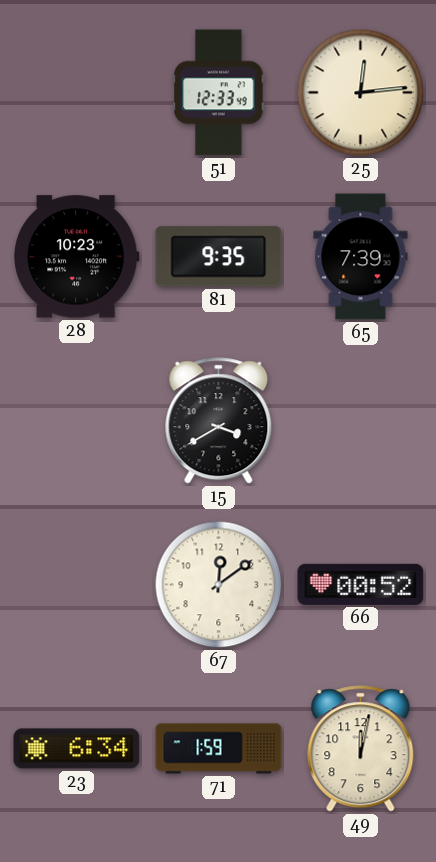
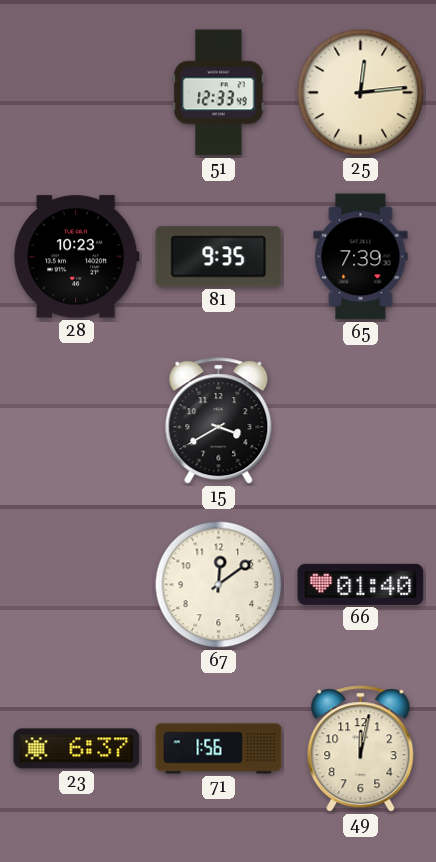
66: 00:52 -> 01:40
23: 6:34 -> 6:37
71: 1:59 -> 1:56
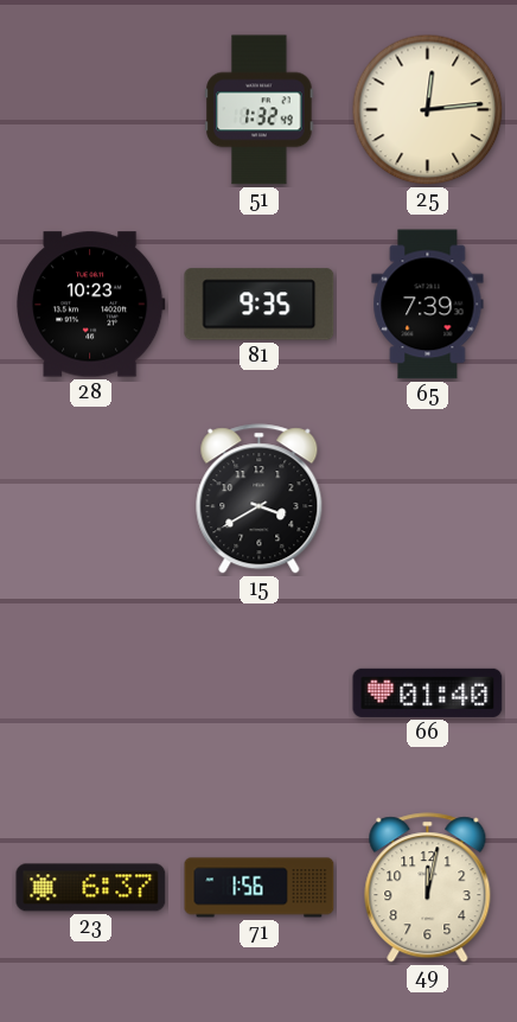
51: 12:33 -> 1:32
67: 12:09 -> none
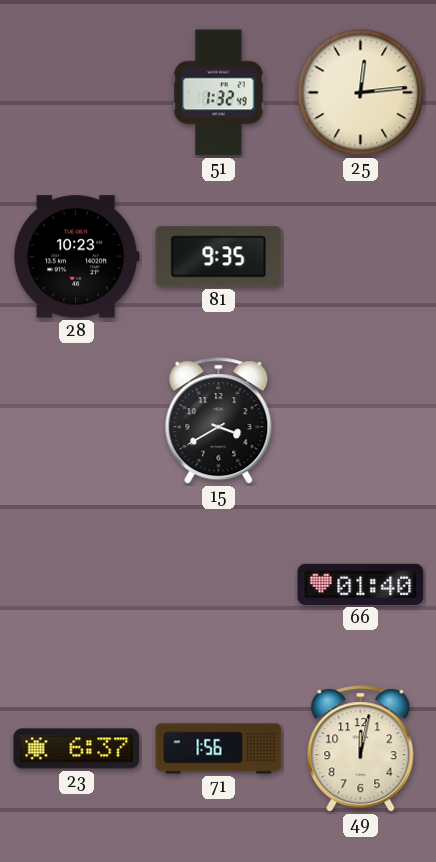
65: 7:39 -> none
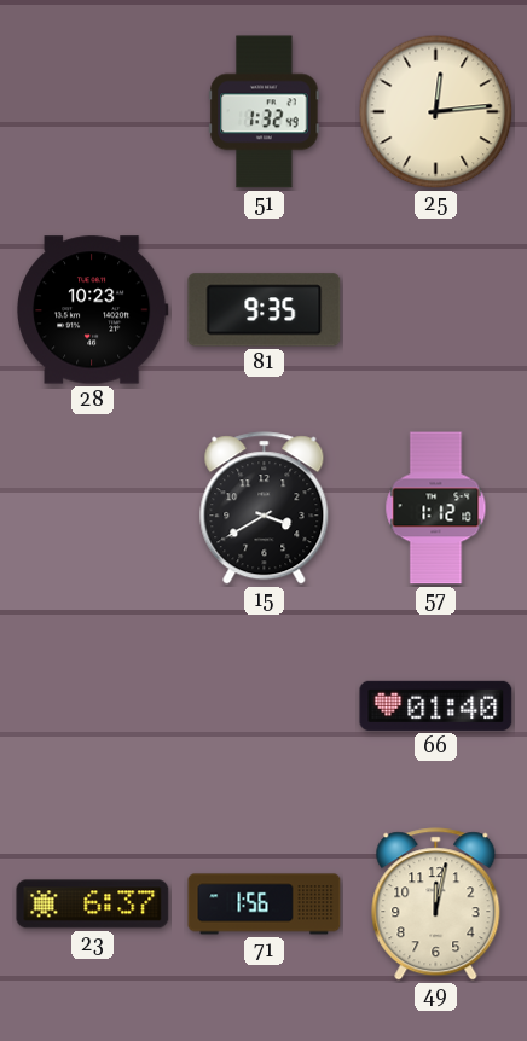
57: none -> 1:12
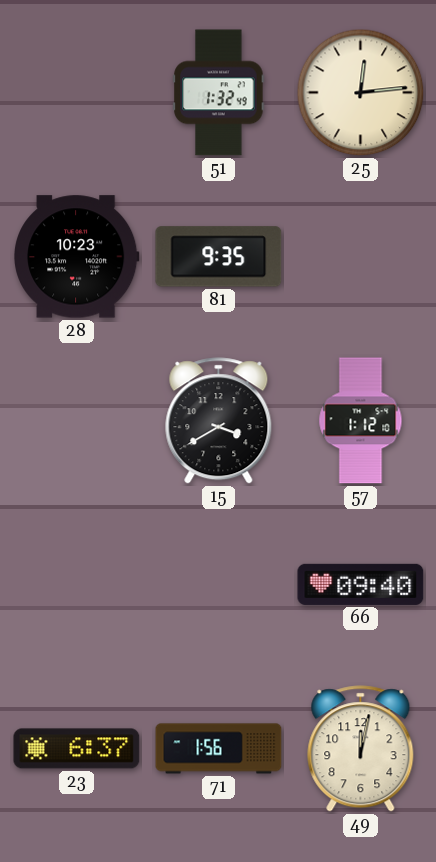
66: 01:40 -> 09:40
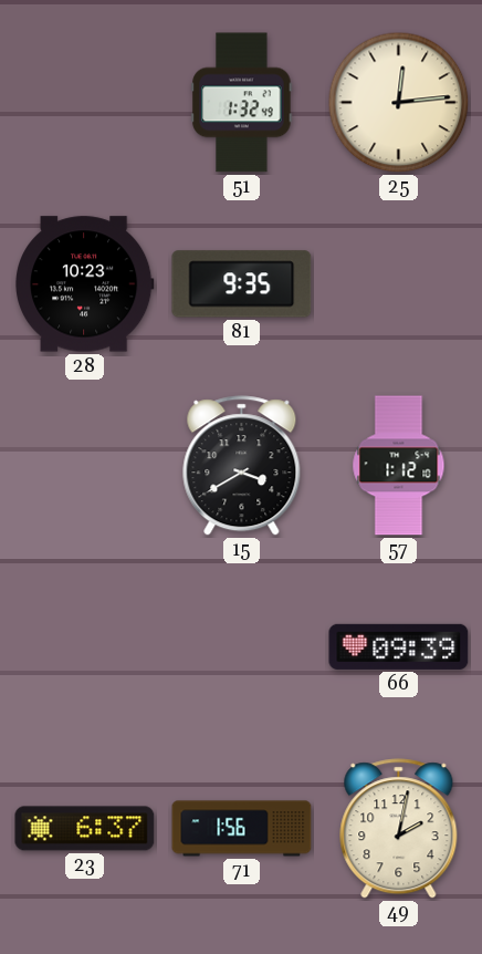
66: 09:40 -> 09:39
49: 12:02 -> 2:02
